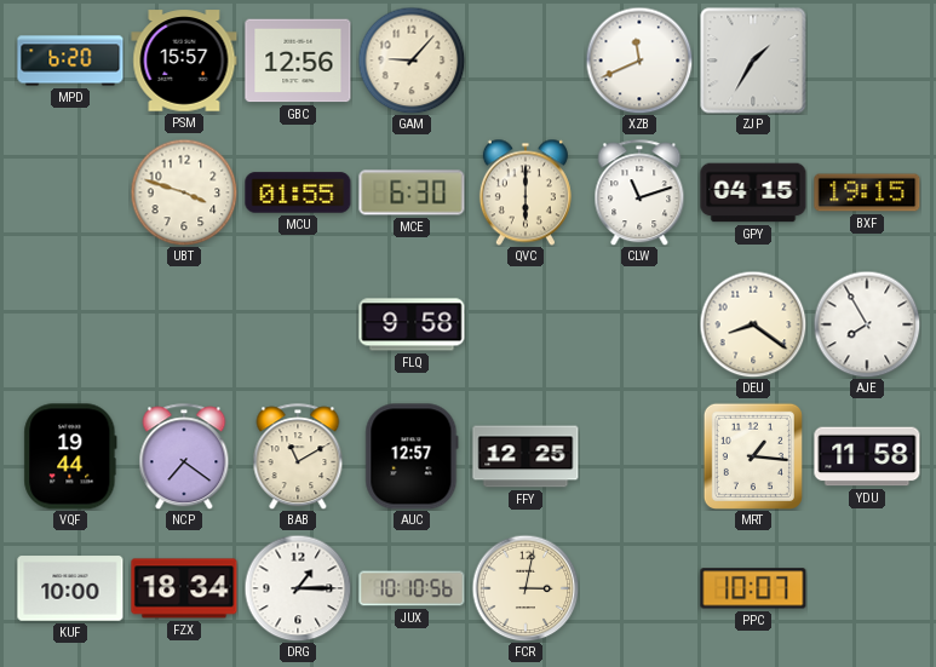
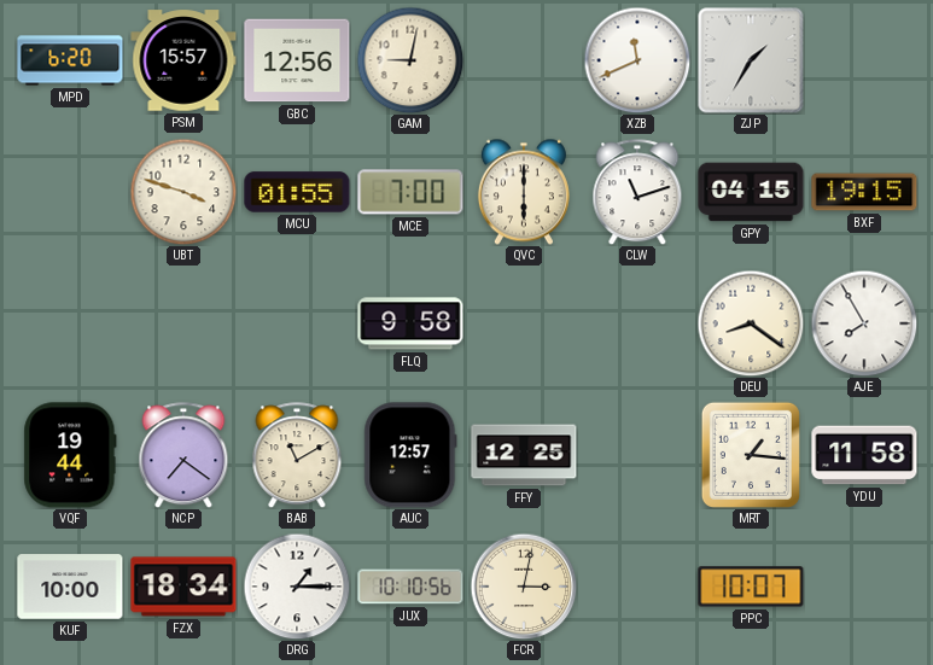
GAM: 9:07 -> 9:02
MCE: 6:30 -> 7:00
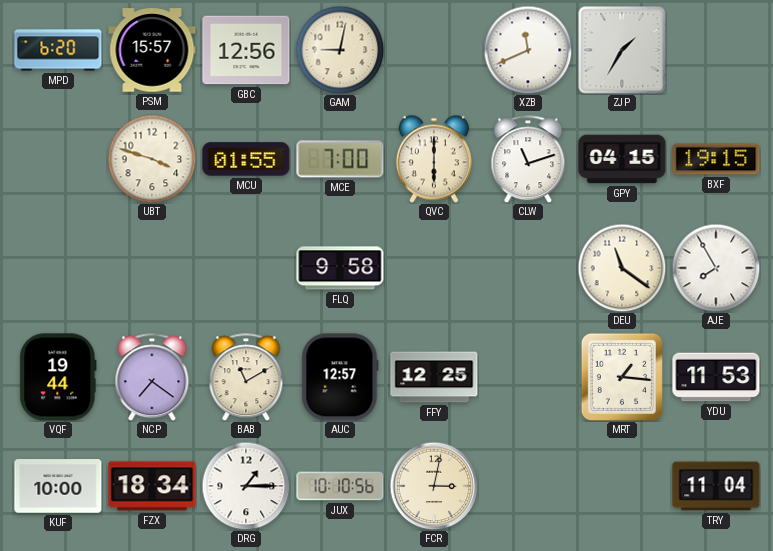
DEU: 8:21 -> 11:21
YDU: 11:58 -> 11:53
PPC: 10:07 -> none
TRY: none -> 11:04
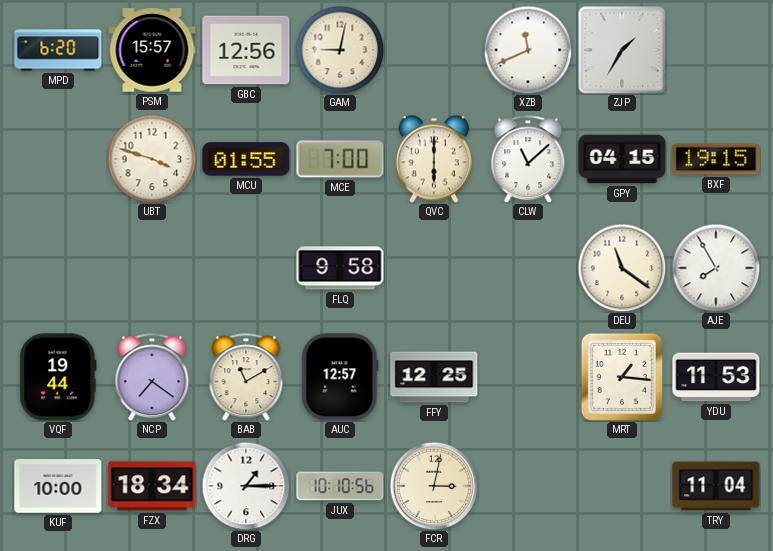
CLW: 11:12 -> 11:08
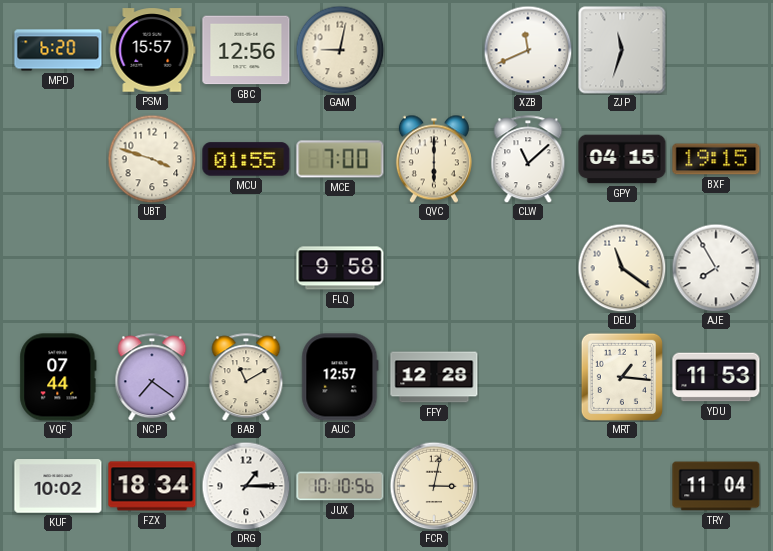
ZJP: 1:35 -> 11:33
VQF: 19:44 -> 07:44
FFY: 12:25 -> 12:28
KUF: 10:00 -> 10:02
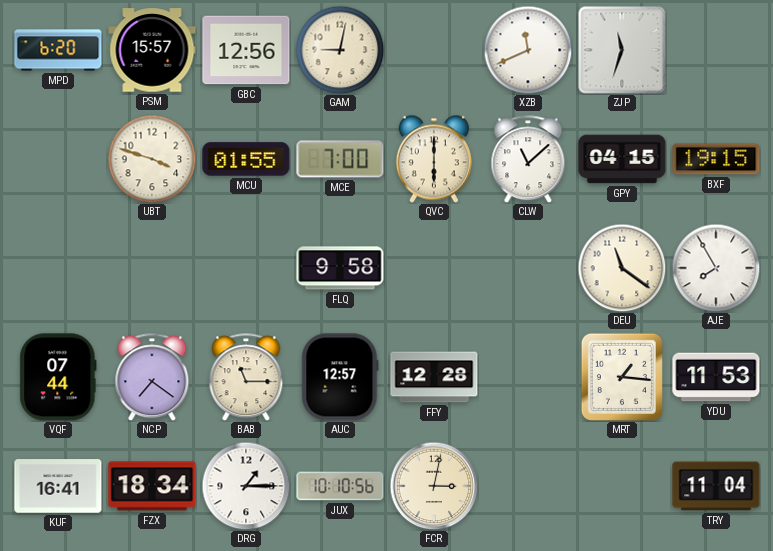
BAB: 11:10 -> 11:15
KUF: 10:02 -> 16:41
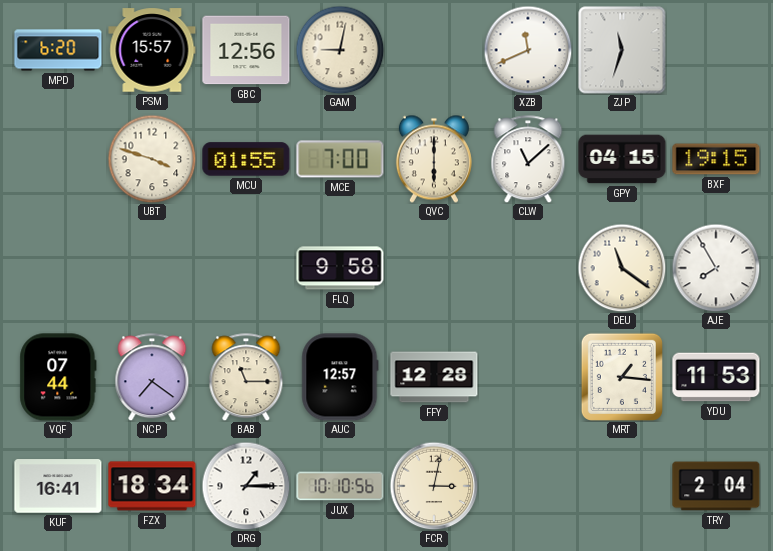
TRY: 11:04 -> 2:04
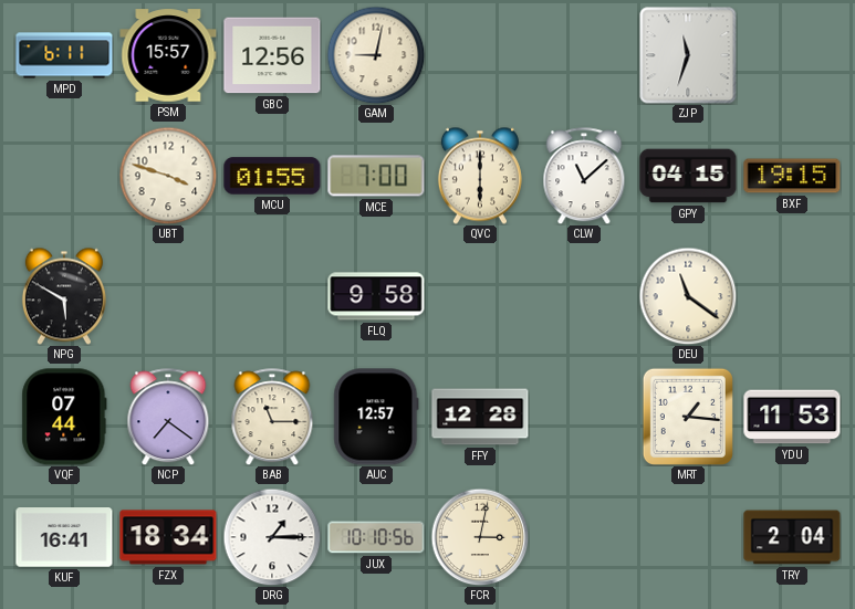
MPD: 6:20 -> 6:11
XZB: 11:41 -> none
NPG: none -> 5:50
AJE: 7:55 -> none
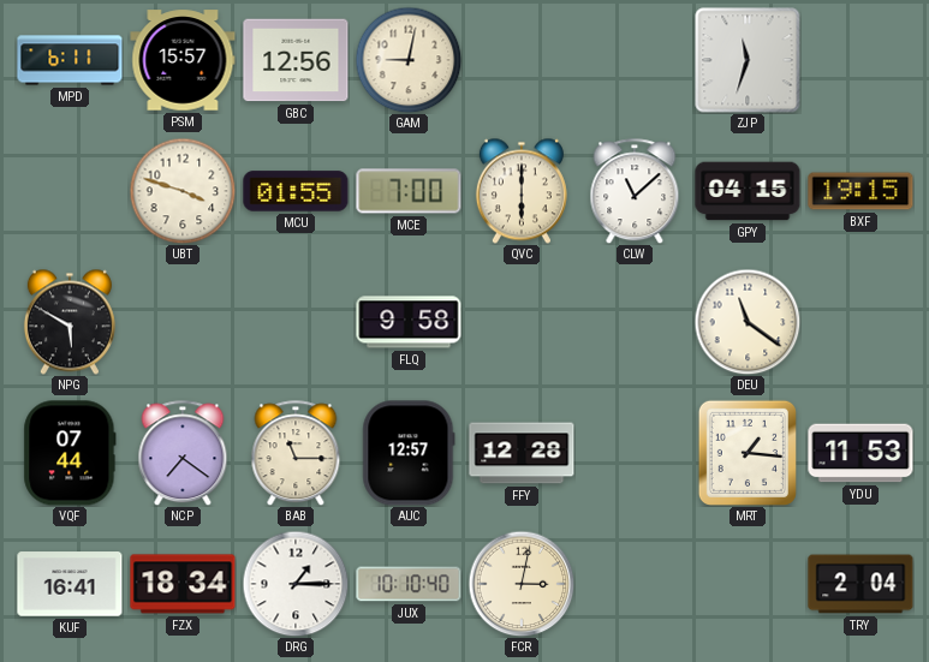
JUX: 10:10:56 -> 10:10:40
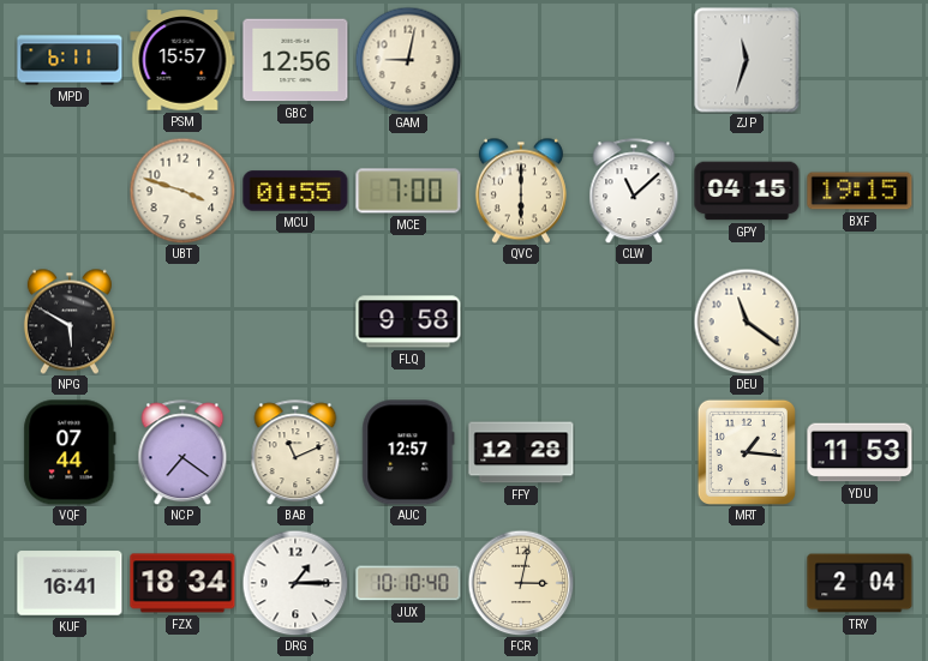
BAB: 11:15 -> 11:11
